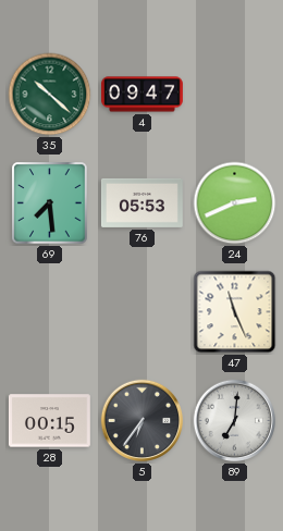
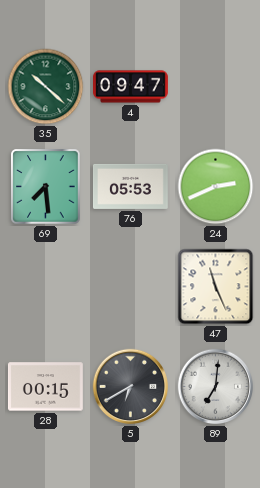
5: 6:36 -> 6:40
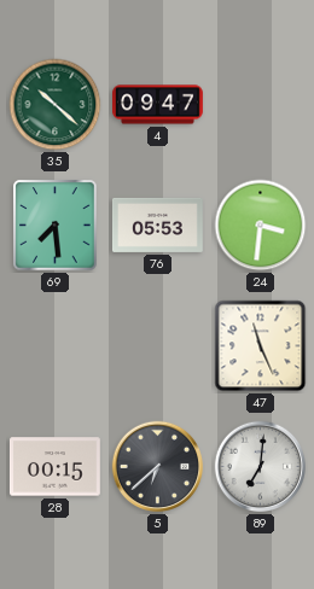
24: 2:41 -> 3:31
5: 6:40 -> 6:38
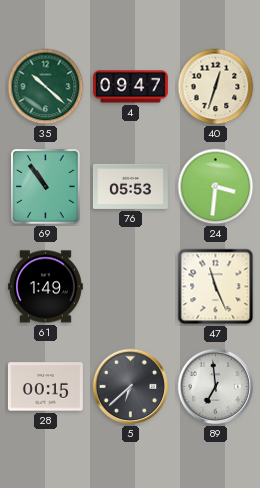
40: none -> 12:33
69: 7:29 -> 10:54
61: none -> 1:49
89: 7:01 -> 6:59
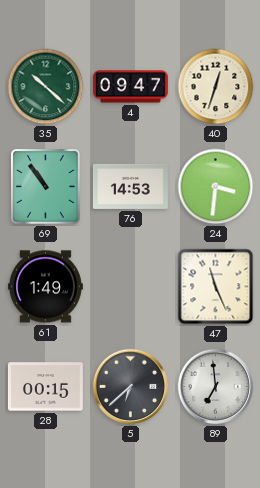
76: 05:53 -> 14:53
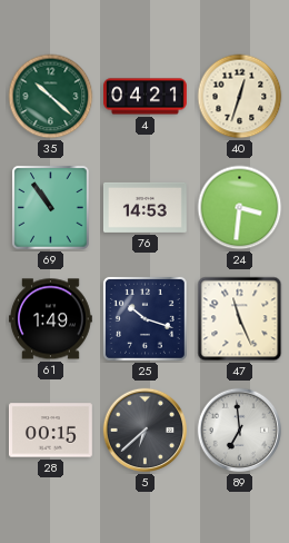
4: 09:47 -> 04:21
25: none -> 10:18
